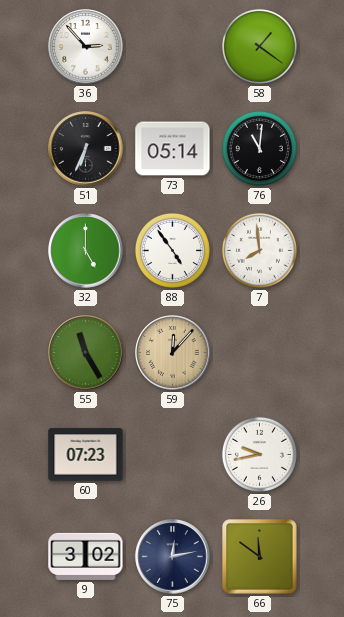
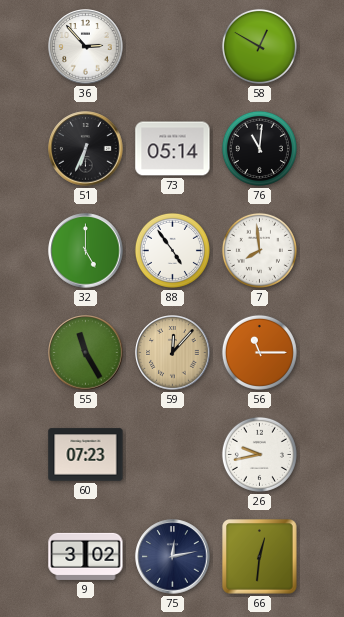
58: 1:21 -> 12:50
56: none -> 11:15
66: 11:51 -> 12:31
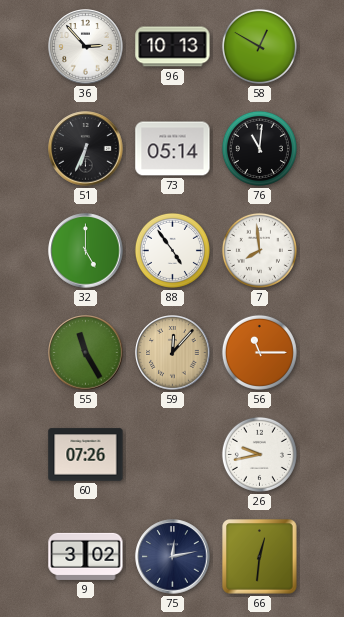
96: none -> 10:13
60: 07:23 -> 07:26
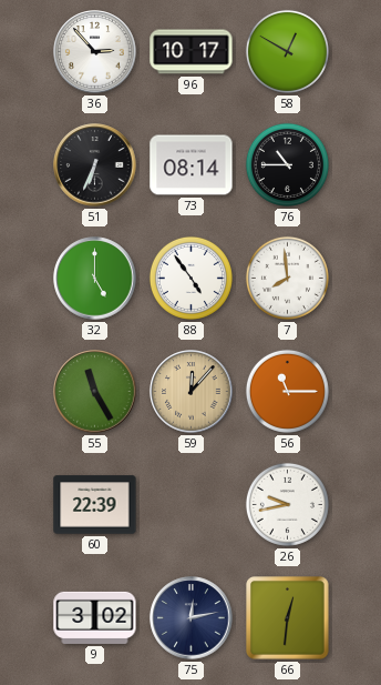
96: 10:13 -> 10:17
73: 05:14 -> 08:14
76: 11:01 -> 10:45
60: 07:26 -> 22:39
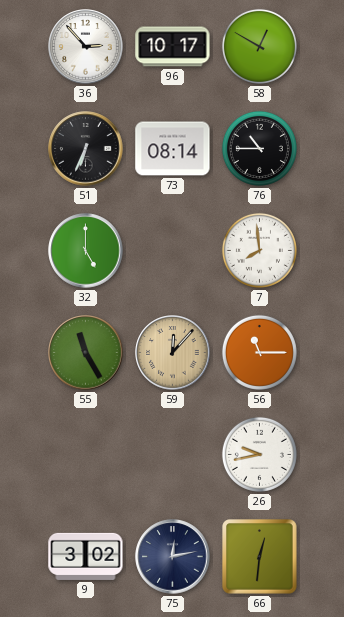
88: 4:54 -> none
60: 22:39 -> none
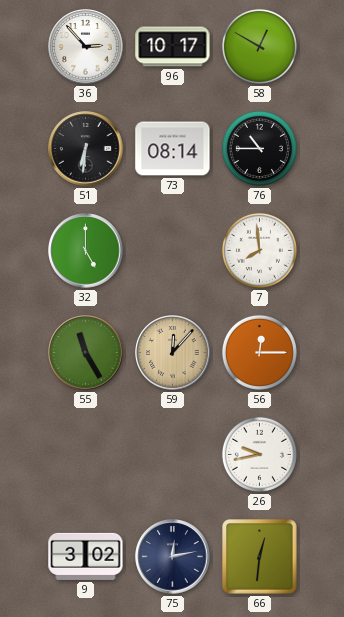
51: 6:34 -> 6:31
56: 11:15 -> 12:15
